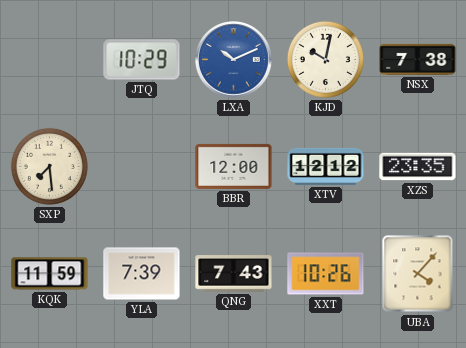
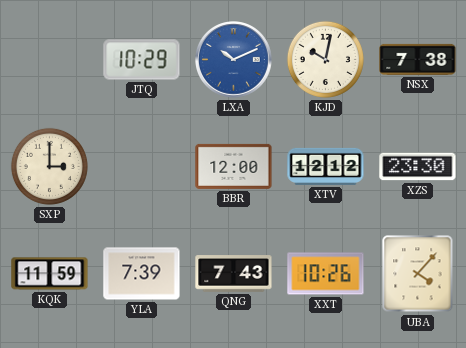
SXP: 7:29 -> 3:00
XZS: 23:35 -> 23:30
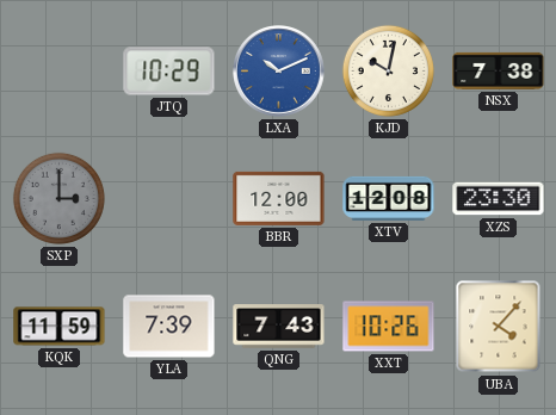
SXP dial: cream -> grey
XTV: 12:12 -> 12:08
